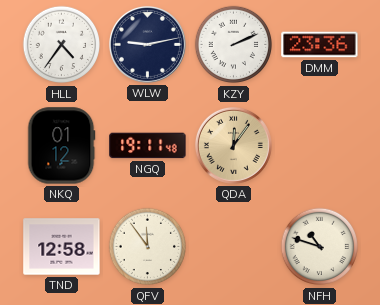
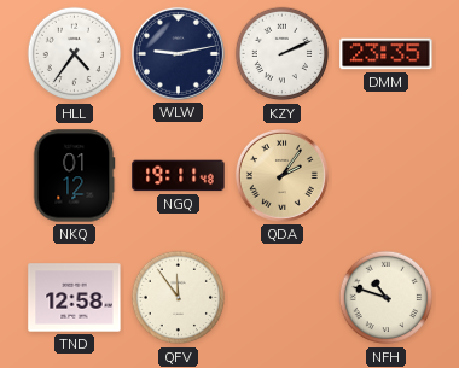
DMM: 23:36 -> 23:35
QDA: 12:06 -> 2:06
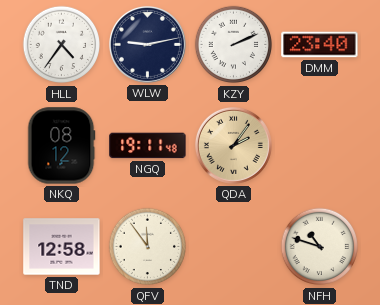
DMM: 23:35 -> 23:40
NKQ: 01:12 -> 08:12
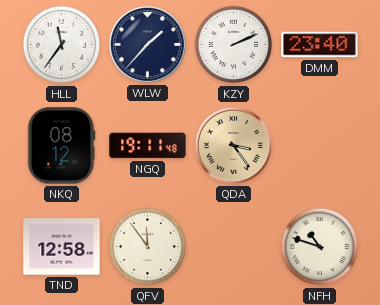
HLL: 4:36 -> 11:36
WLW: 9:13 -> 1:37
QDA: 2:06 -> 3:24
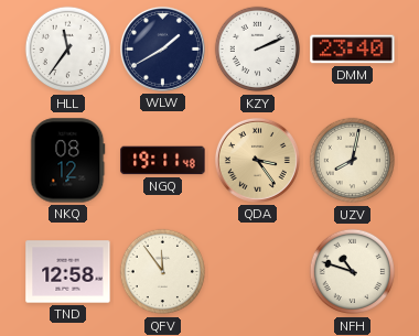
WLW: 1:37 -> 1:40
UZV: none -> 8:02
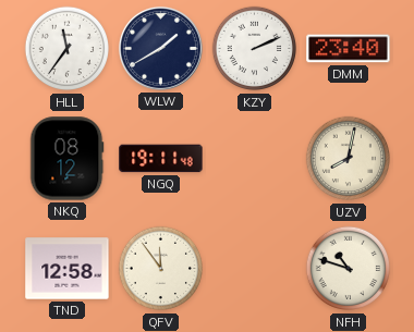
QDA: 3:24 -> none
